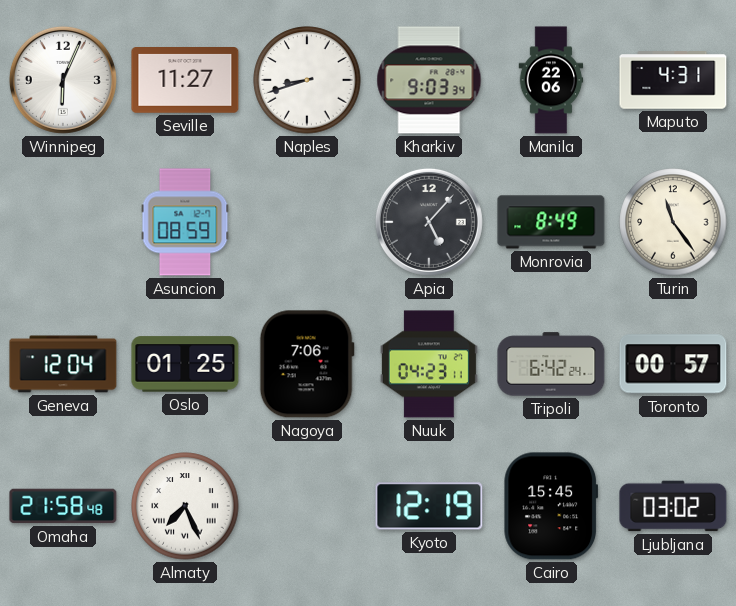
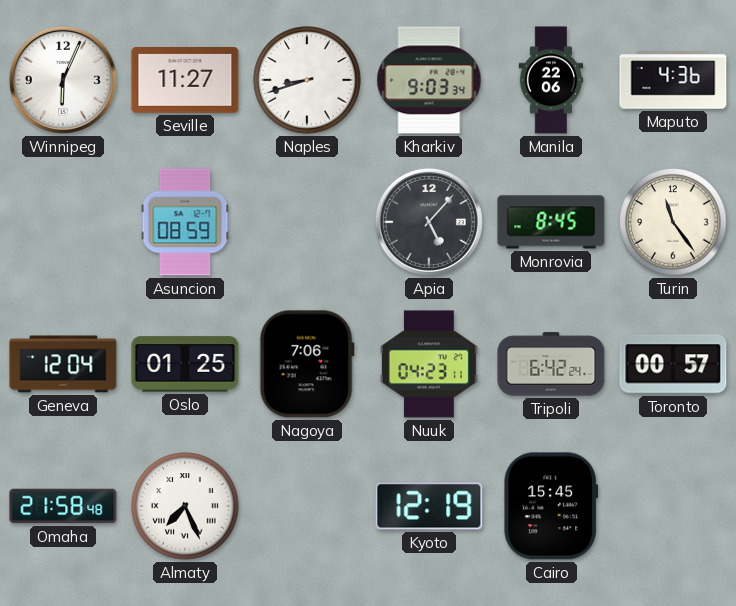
Maputo: 4:31 -> 4:36
Monrovia: 8:49 -> 8:45
Ljubljana: 03:02 -> none
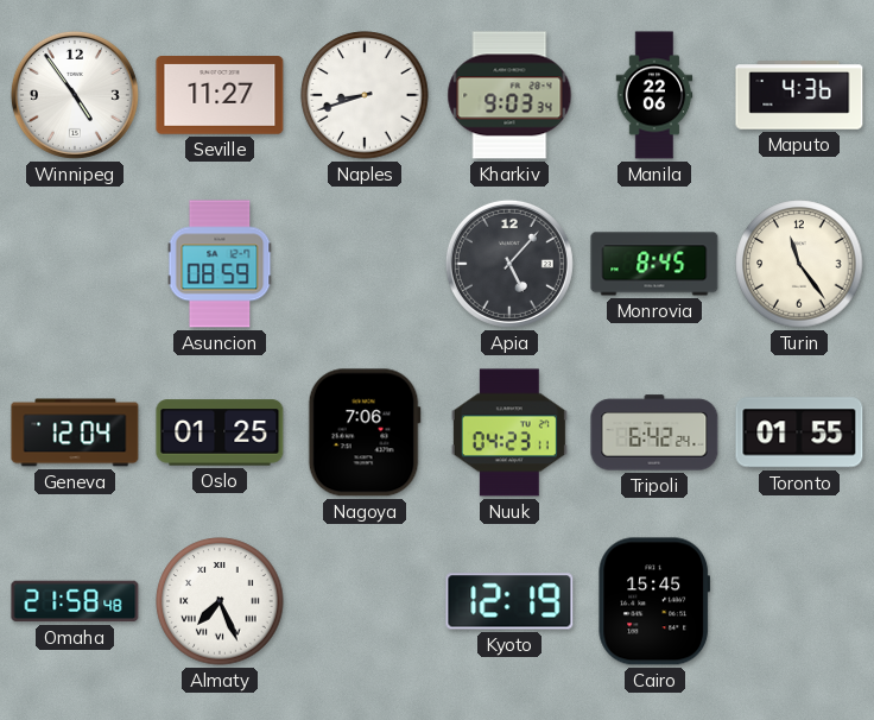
Winnipeg: 6:04 -> 4:54
Toronto: 00:57 -> 01:55
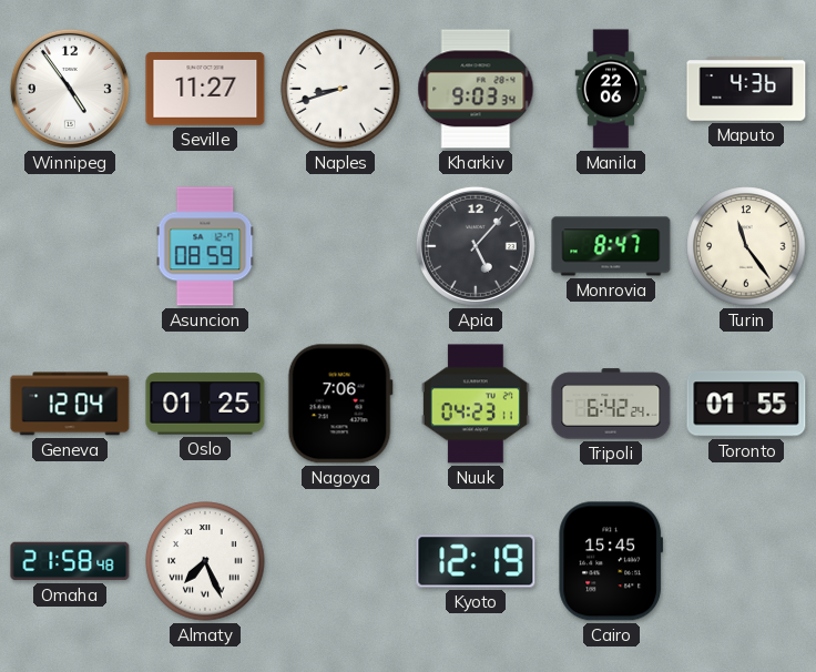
Monrovia: 8:45 -> 8:47
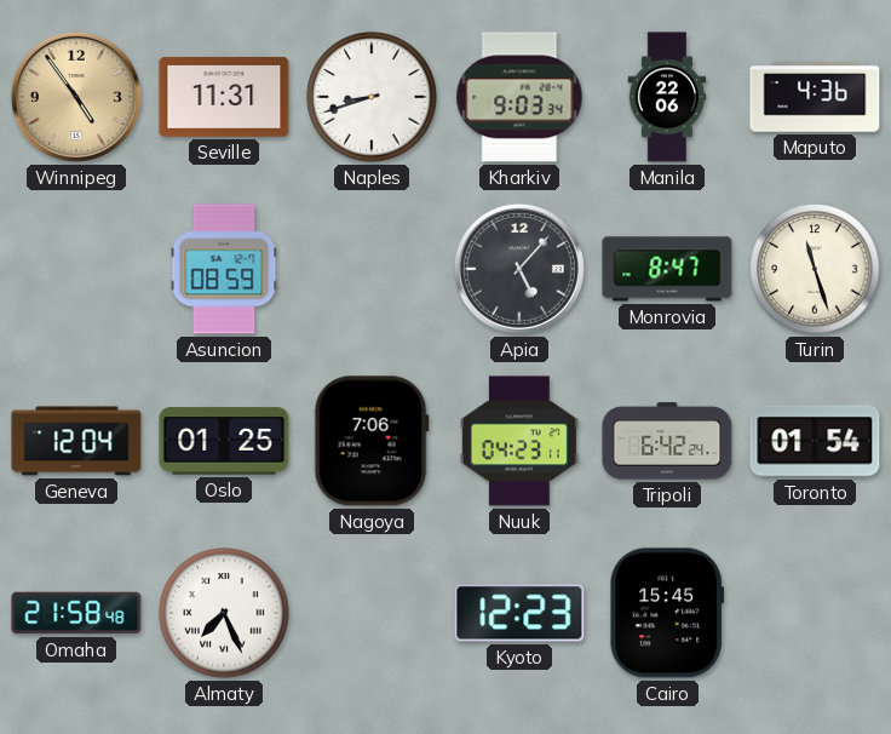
Winnipeg dial: white -> champagne
Seville: 11:27 -> 11:31
Turin: 11:24 -> 11:27
Toronto: 01:55 -> 01:54
Kyoto: 12:19 -> 12:23
